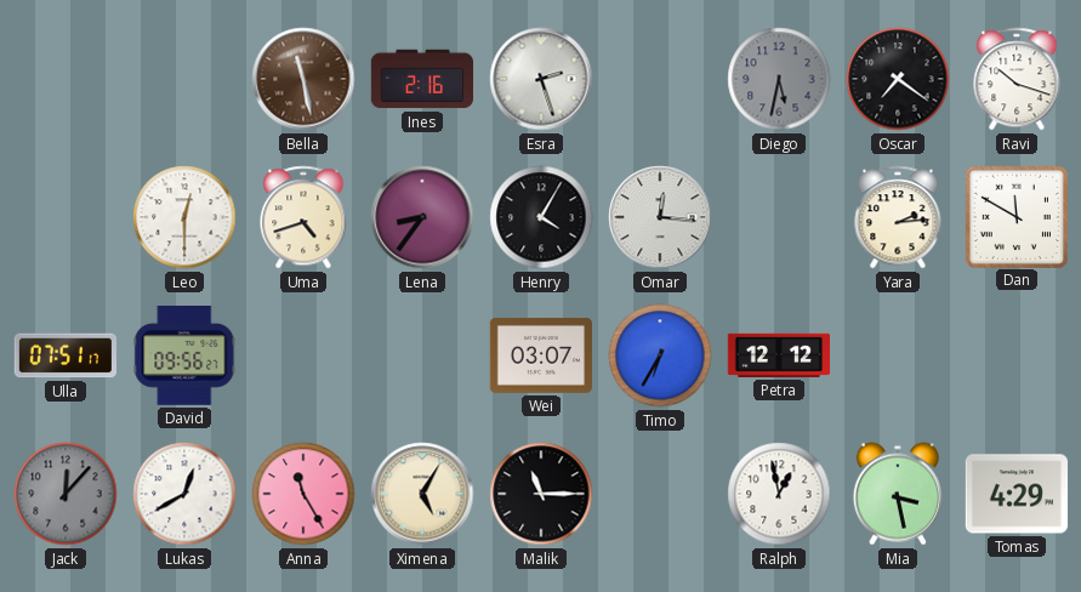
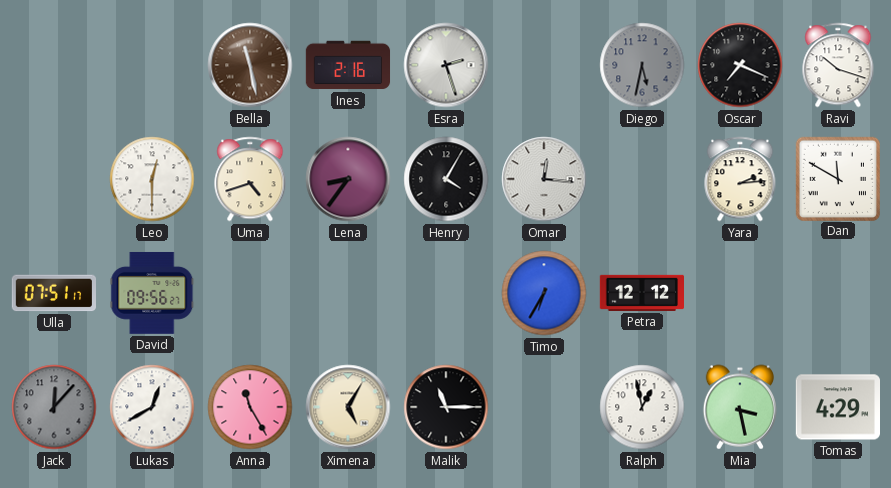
Oscar: 7:21 -> 7:19
Wei: 03:07 -> none
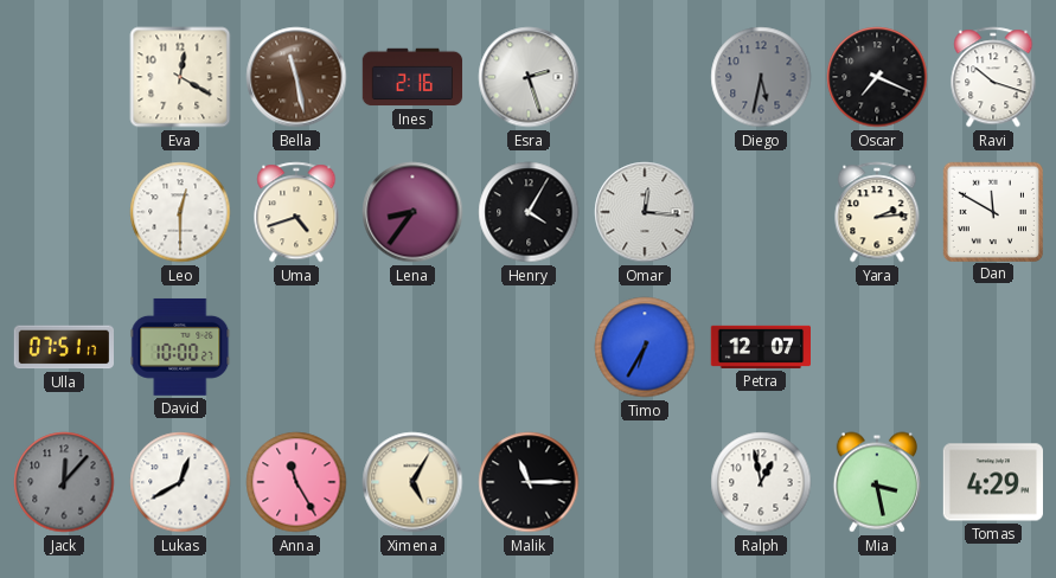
Eva: none -> 12:20
David: 09:56 -> 10:00
Petra: 12:12 -> 12:07
